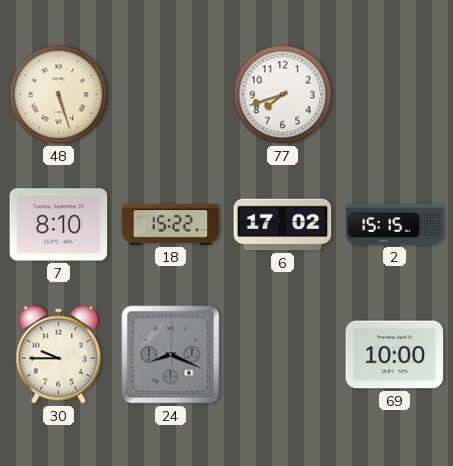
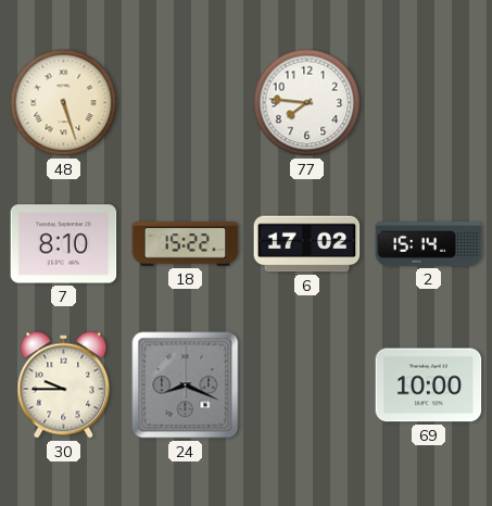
77: 7:42 -> 7:46
2: 15:15 -> 15:14
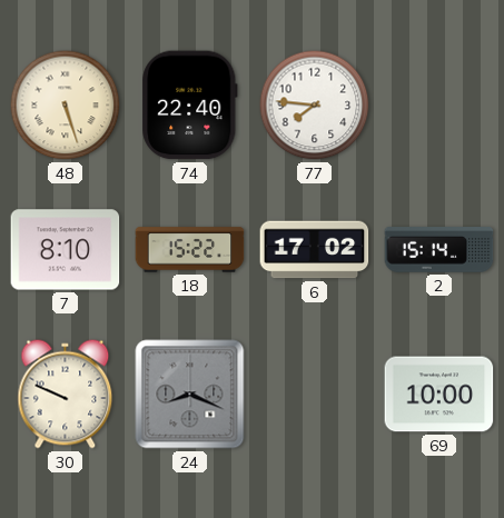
74: none -> 22:40
30: 9:45 -> 9:49
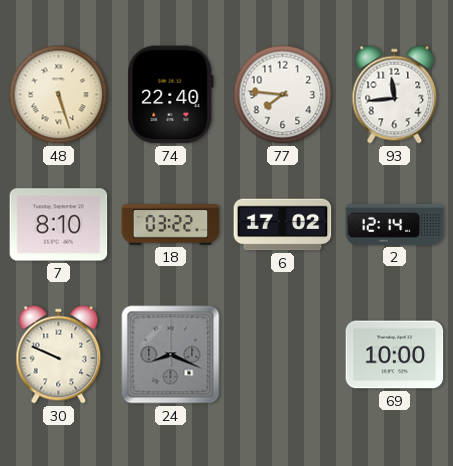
93: none -> 11:44
18: 15:22 -> 03:22
2: 15:14 -> 12:14
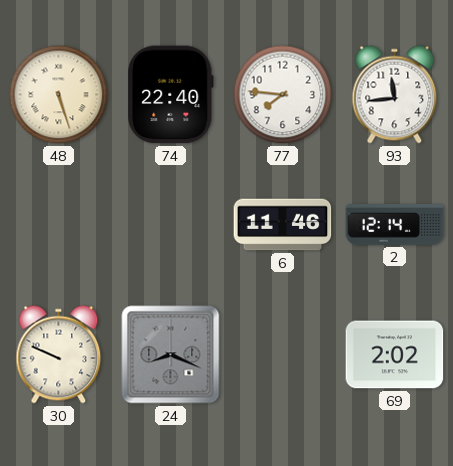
7: 8:10 -> none
18: 03:22 -> none
6: 17:02 -> 11:46
69: 10:00 -> 2:02
